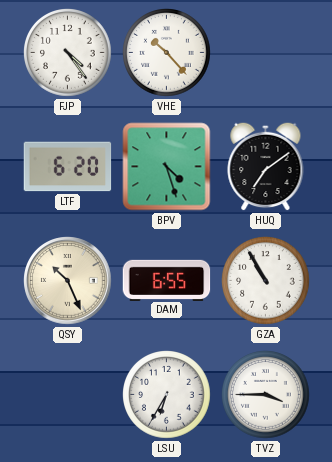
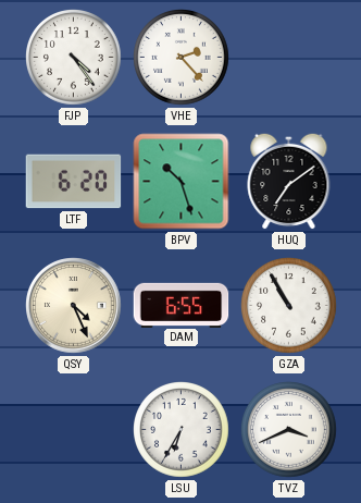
VHE: 10:23 -> 2:23
BPV: 4:27 -> 10:27
QSY: 10:26 -> 4:26
TVZ: 3:45 -> 3:41
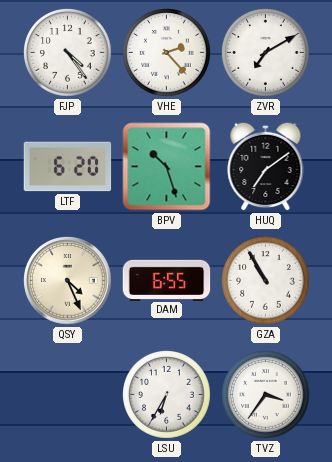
ZVR: none -> 7:10
TVZ: 3:41 -> 3:36
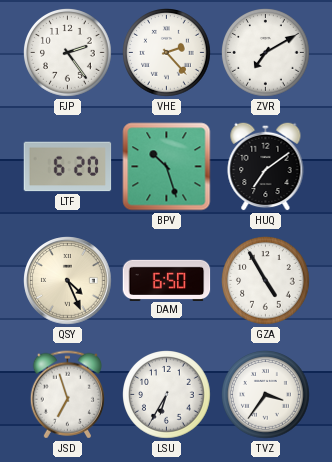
FJP: 4:24 -> 2:24
DAM: 6:55 -> 6:50
GZA: 10:55 -> 4:55
JSD: none -> 6:57
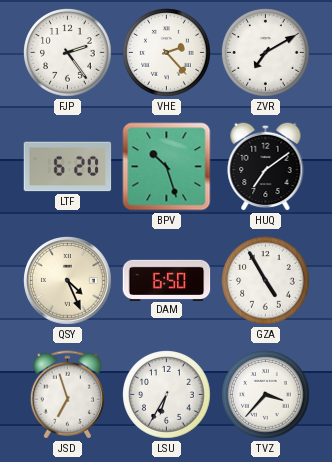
TVZ: 3:36 -> 3:37
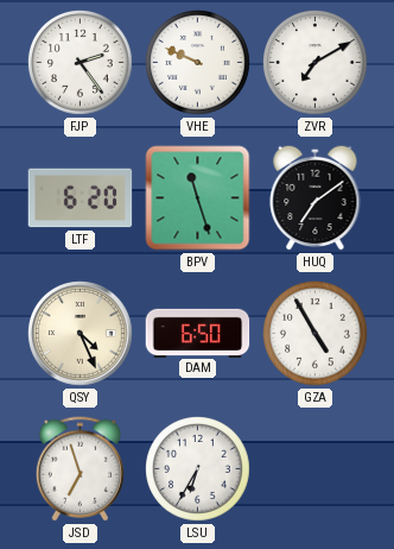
VHE: 2:23 -> 9:49
BPV: 10:27 -> 11:27
TVZ: 3:37 -> none
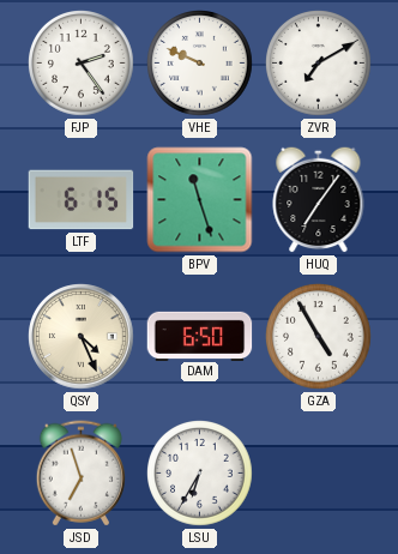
LTF: 6:20 -> 6:15
HUQ: 7:09 -> 7:06
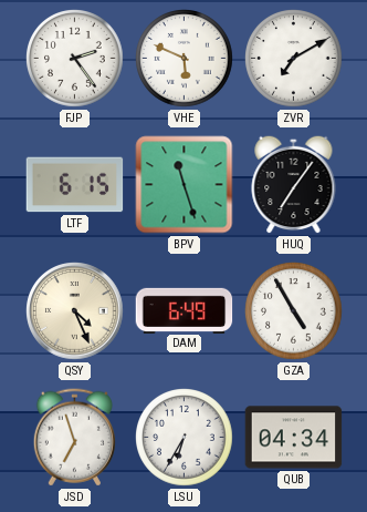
VHE: 9:49 -> 5:49
DAM: 6:50 -> 6:49
QUB: none -> 04:34
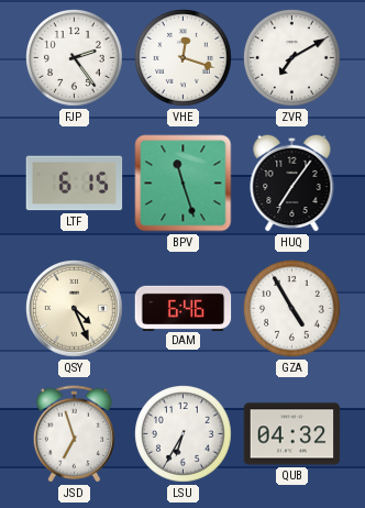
VHE: 5:49 -> 12:18
DAM: 6:49 -> 6:46
QUB: 04:34 -> 04:32
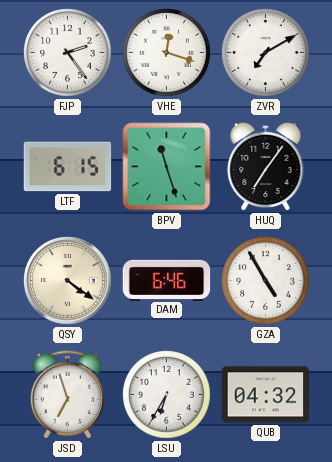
QSY: 4:26 -> 4:21
